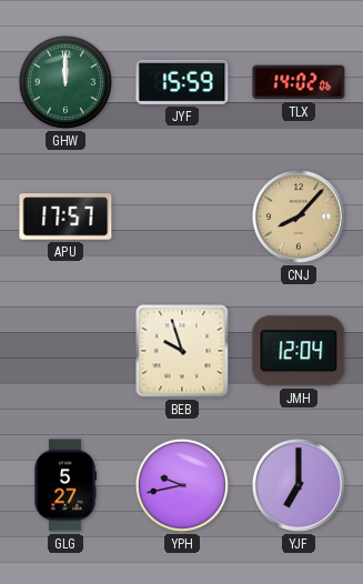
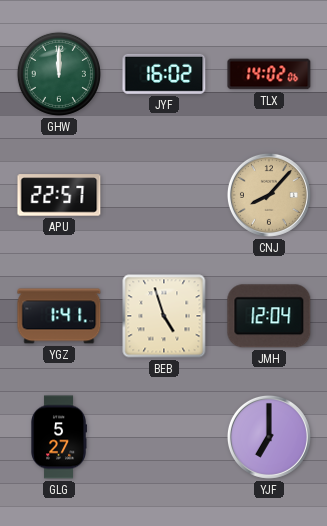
JYF: 15:59 -> 16:02
APU: 17:57 -> 22:57
YGZ: none -> 1:41
BEB: 9:57 -> 4:57
YPH: 9:43 -> none
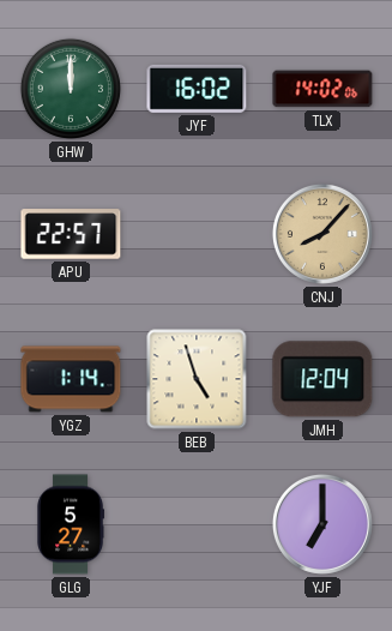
YGZ: 1:41 -> 1:14
